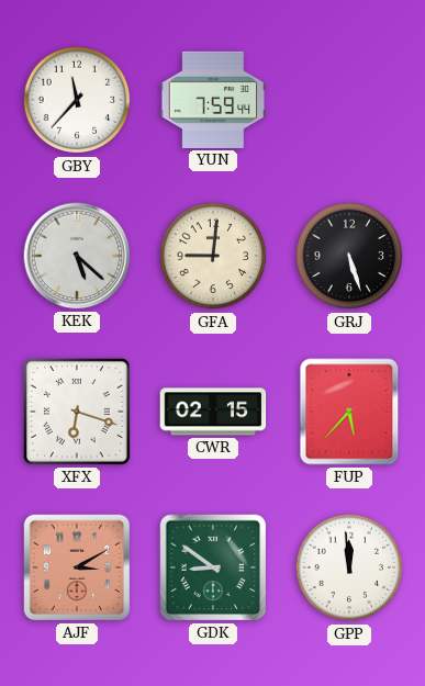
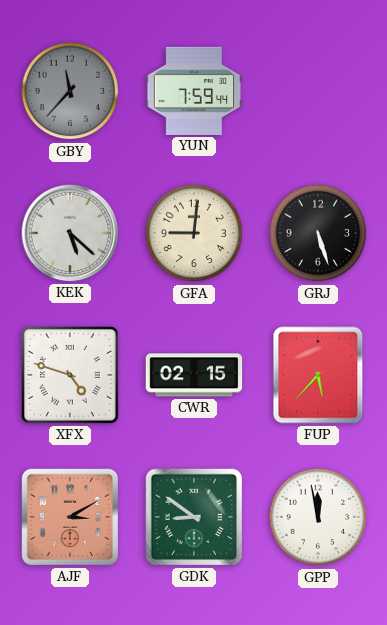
GBY dial: white -> grey
XFX: 6:18 -> 4:48
GPP: 11:59 -> 11:58
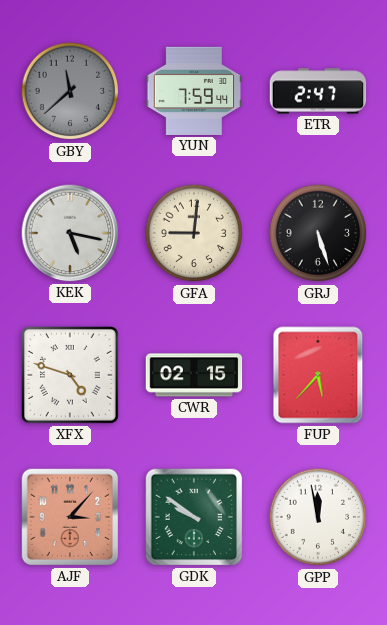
GBY: 11:37 -> 11:38
ETR: none -> 2:47
KEK: 5:22 -> 5:17
AJF: 3:10 -> 3:07
GDK: 8:51 -> 9:51
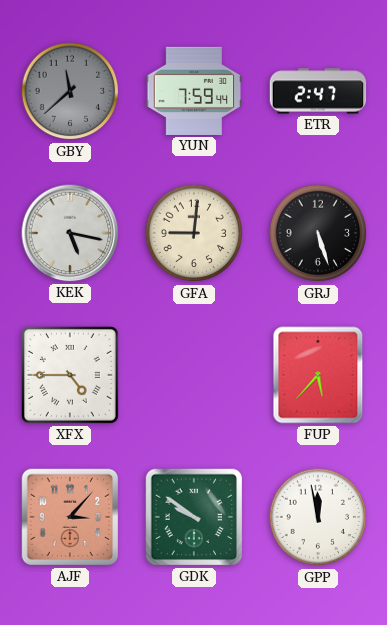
XFX: 4:48 -> 4:45
CWR: 02:15 -> none
